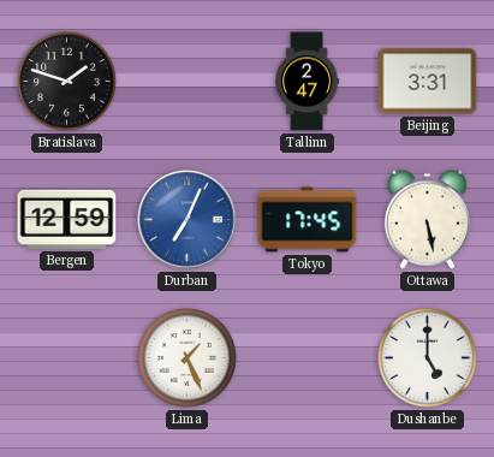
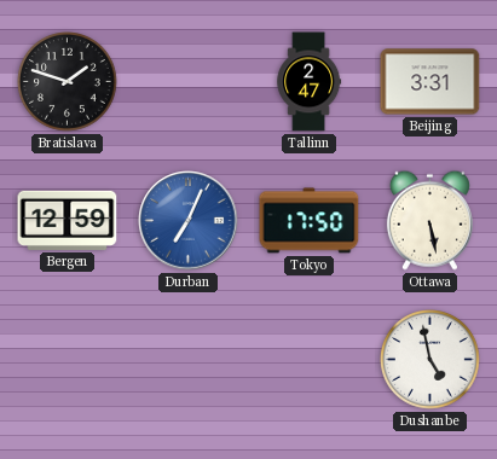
Tokyo: 17:45 -> 17:50
Lima: 1:26 -> none
Dushanbe: 5:00 -> 4:58
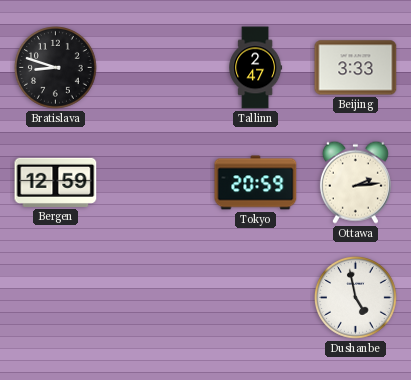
Bratislava: 1:48 -> 8:48
Beijing: 3:31 -> 3:33
Durban: 7:04 -> none
Tokyo: 17:50 -> 20:59
Ottawa: 5:28 -> 2:14
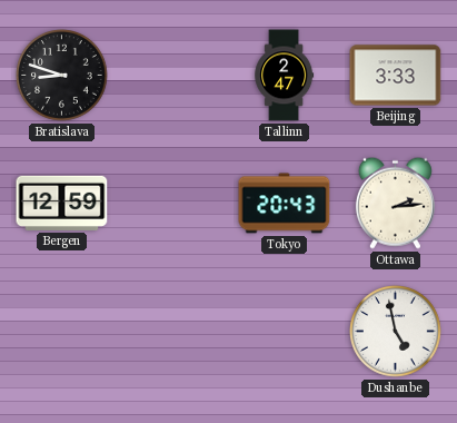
Tokyo: 20:59 -> 20:43
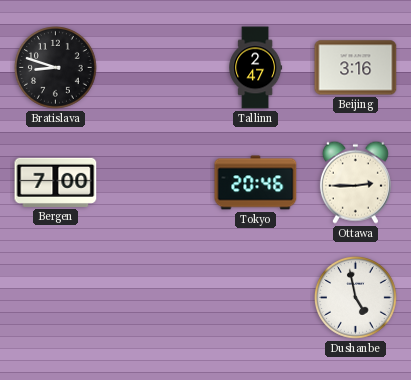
Beijing: 3:33 -> 3:16
Bergen: 12:59 -> 7:00
Tokyo: 20:43 -> 20:46
Ottawa: 2:14 -> 2:45
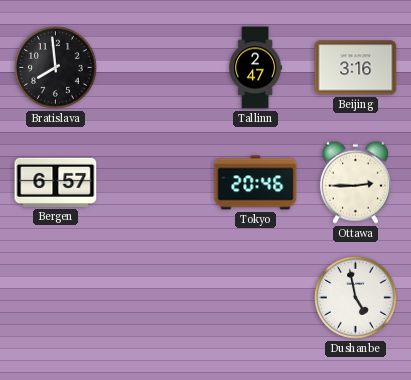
Bratislava: 8:48 -> 7:59
Bergen: 7:00 -> 6:57
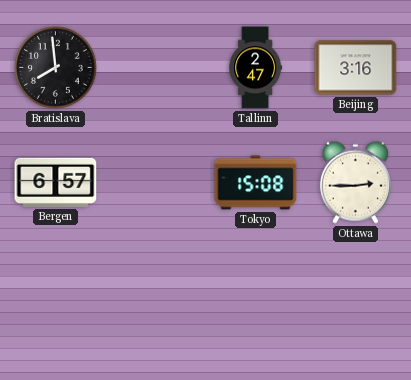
Tokyo: 20:46 -> 15:08
Dushanbe: 4:58 -> none
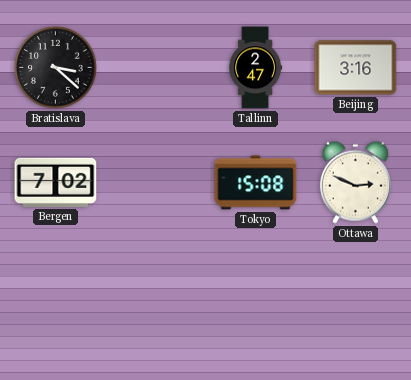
Bratislava: 7:59 -> 3:22
Bergen: 6:57 -> 7:02
Ottawa: 2:45 -> 2:49
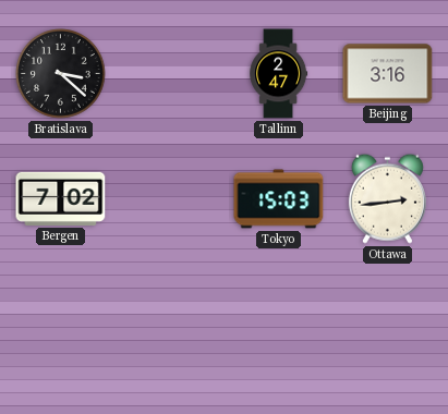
Tokyo: 15:08 -> 15:03
Ottawa: 2:49 -> 2:44
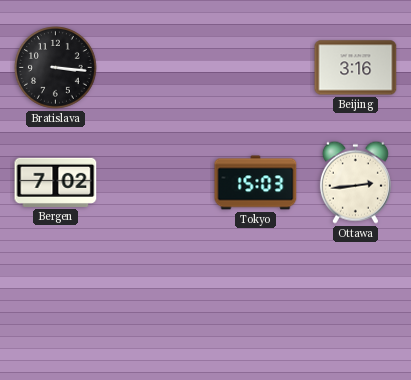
Bratislava: 3:22 -> 3:16
Tallinn: 2:47 -> none
